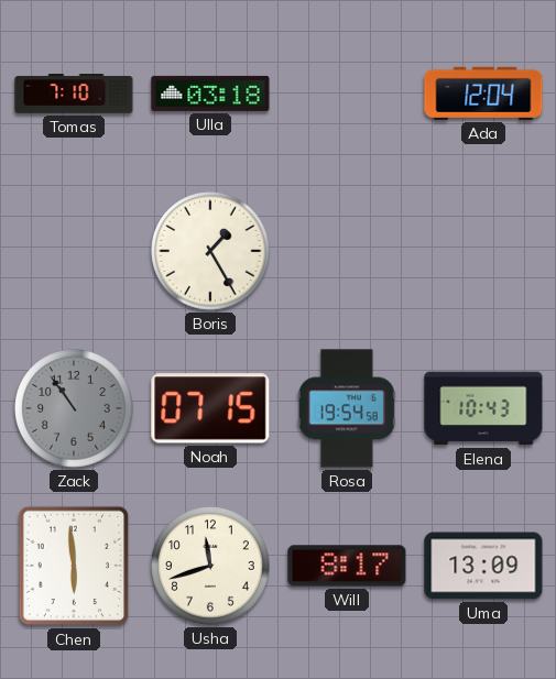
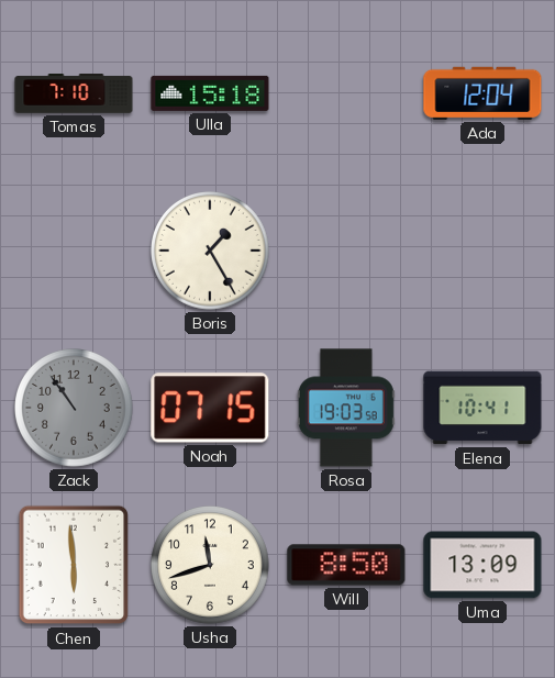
Ulla: 03:18 -> 15:18
Rosa: 19:54 -> 19:03
Elena: 10:43 -> 10:41
Will: 8:17 -> 8:50
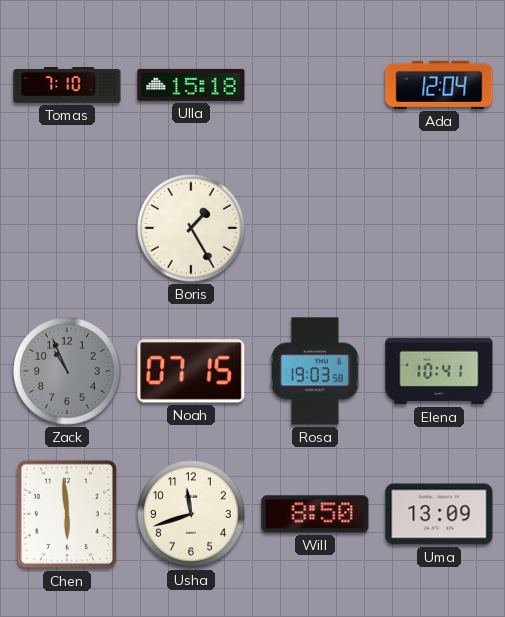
Zack: 10:54 -> 10:56
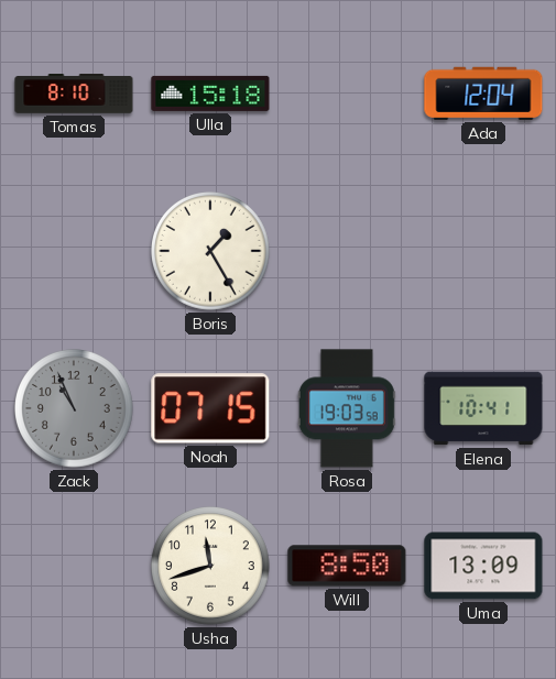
Tomas: 7:10 -> 8:10
Chen: 5:59 -> none
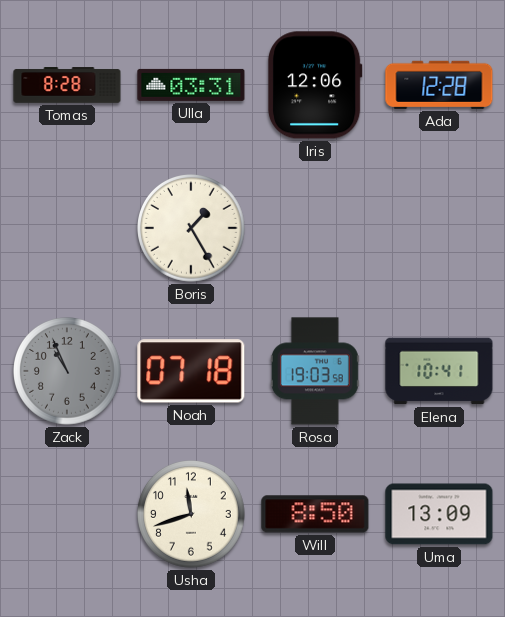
Tomas: 8:10 -> 8:28
Ulla: 15:18 -> 03:31
Iris: none -> 12:06
Ada: 12:04 -> 12:28
Noah: 07:15 -> 07:18
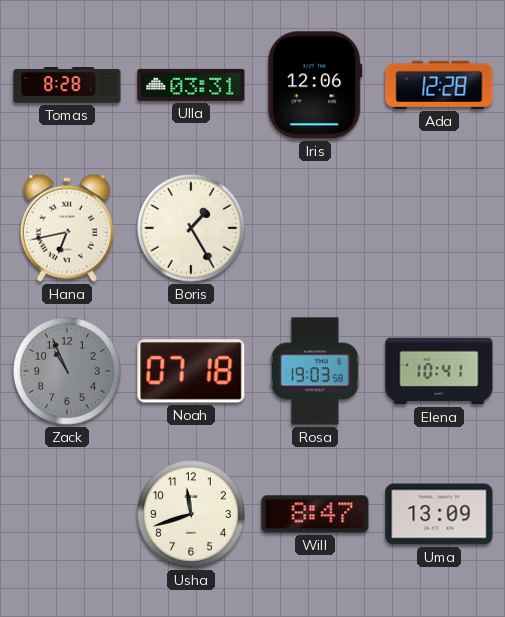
Hana: none -> 6:43
Will: 8:50 -> 8:47
